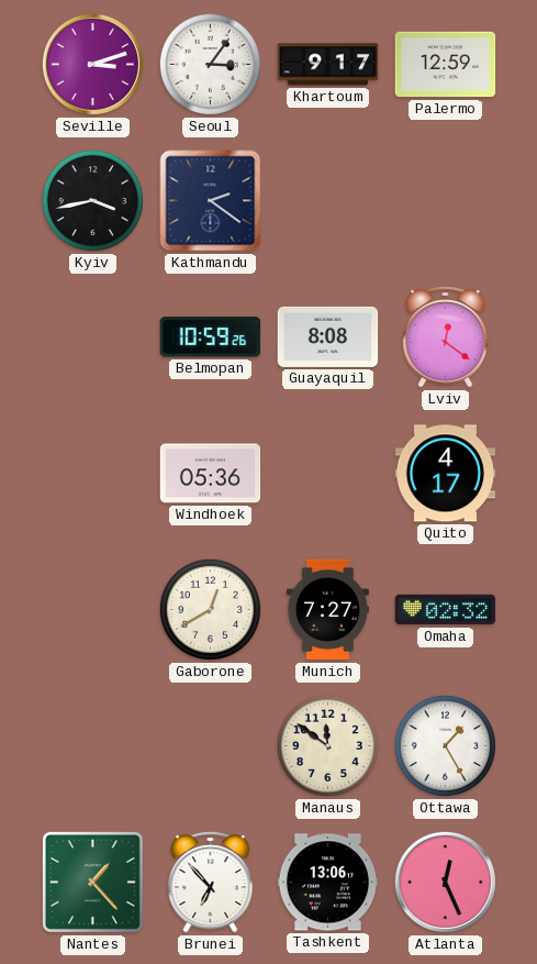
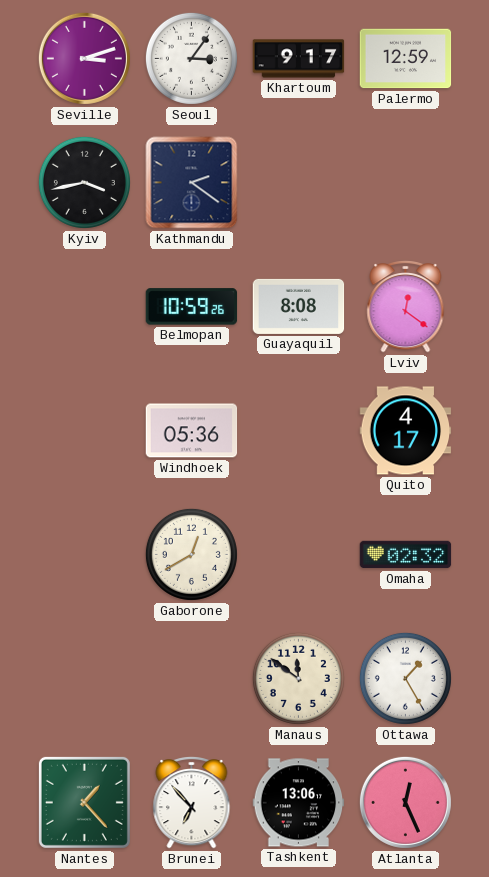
Munich: 7:27 -> none
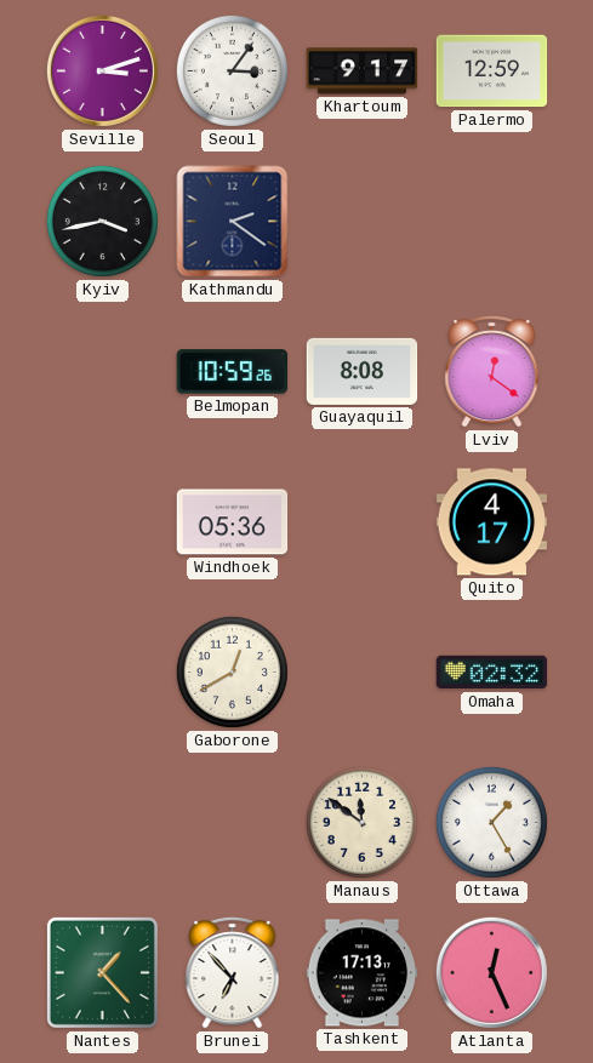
Tashkent: 13:06 -> 17:13
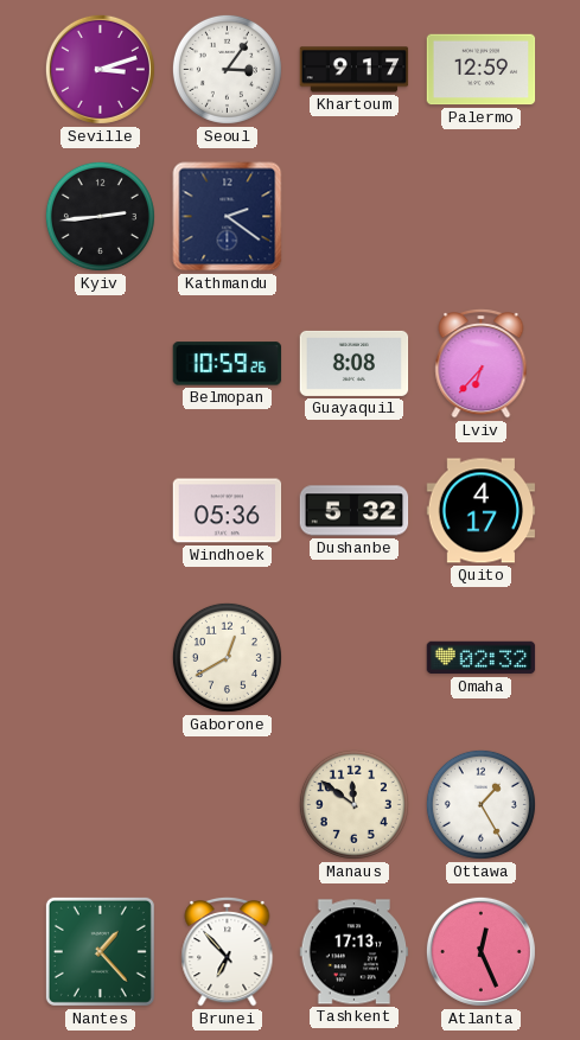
Kyiv: 3:43 -> 2:44
Lviv: 12:21 -> 6:37
Dushanbe: none -> 5:32
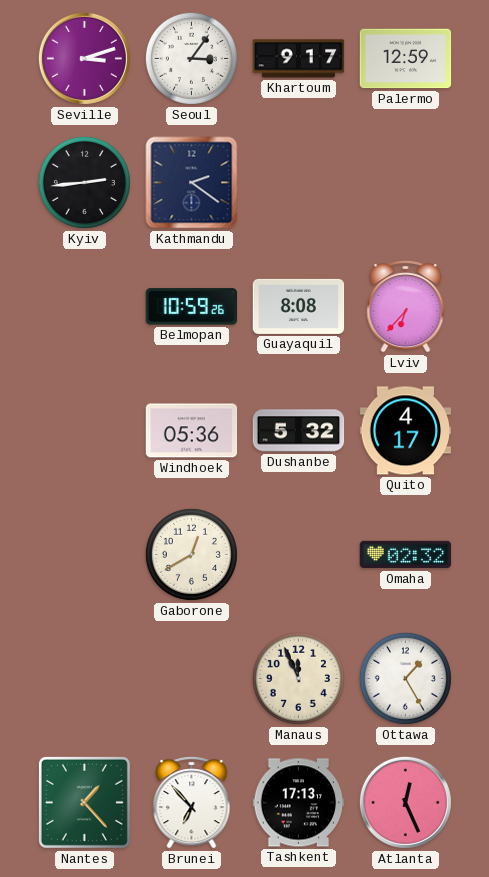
Manaus: 11:51 -> 11:56
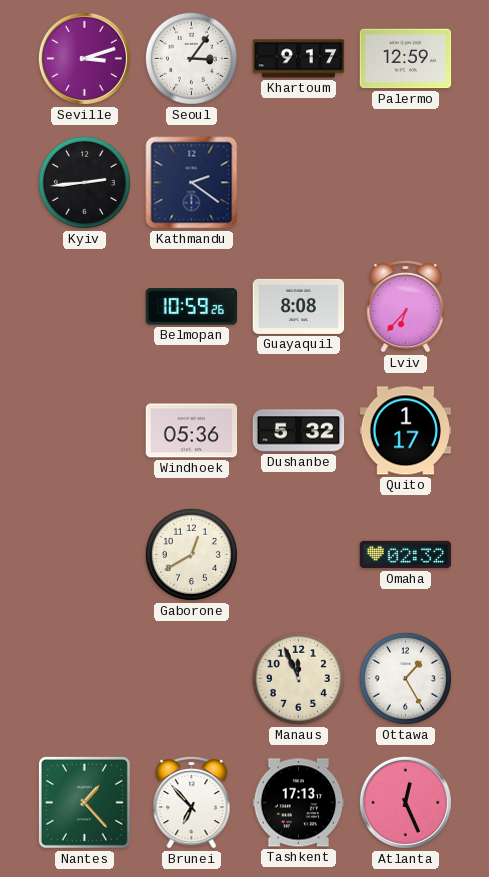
Quito: 4:17 -> 1:17
